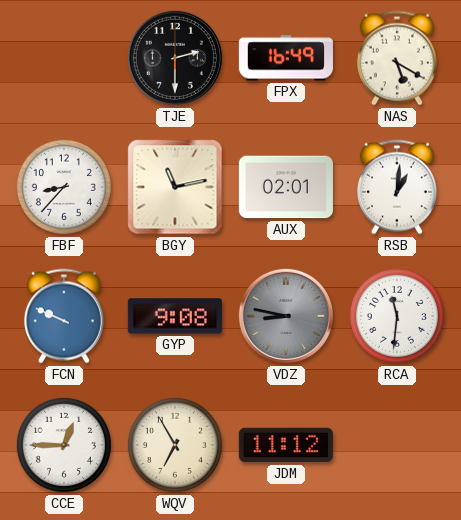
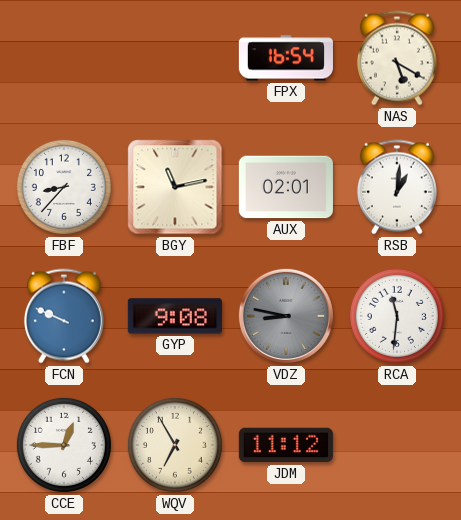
TJE: 2:30 -> none
FPX: 16:49 -> 16:54
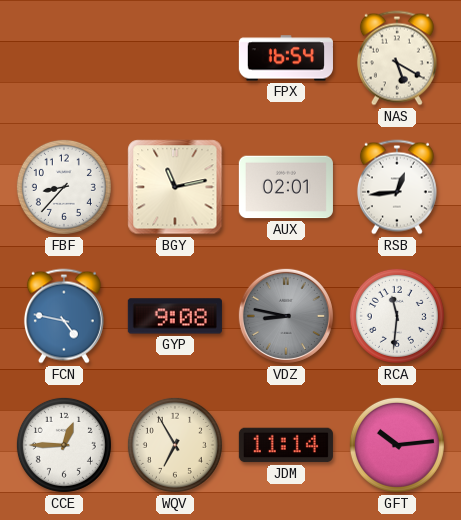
RSB: 1:01 -> 12:44
FCN: 9:49 -> 4:47
JDM: 11:12 -> 11:14
GFT: none -> 10:14
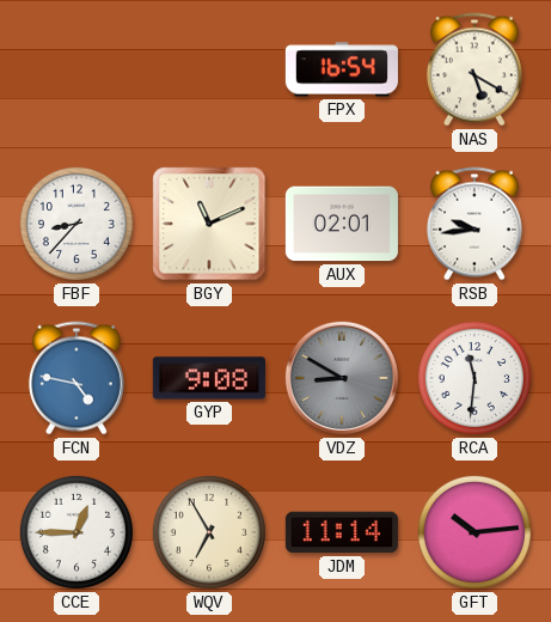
BGY: 11:13 -> 11:11
RSB: 12:44 -> 9:44
VDZ: 8:47 -> 8:50
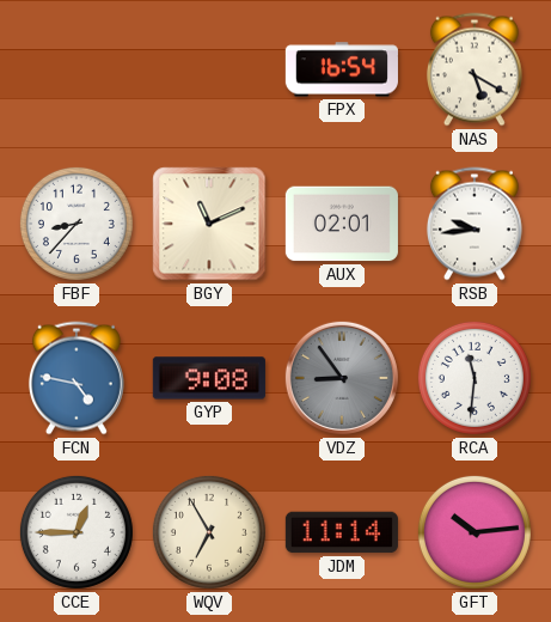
VDZ: 8:50 -> 8:54
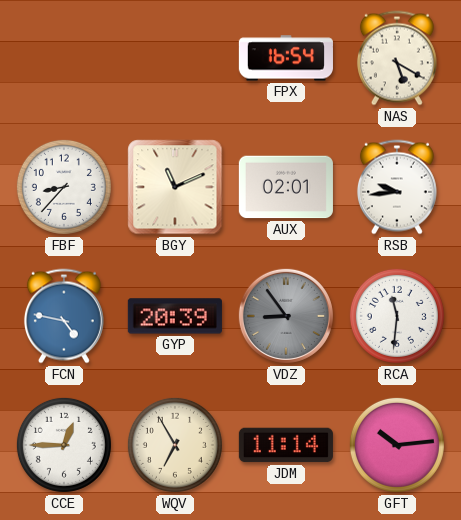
GYP: 9:08 -> 20:39
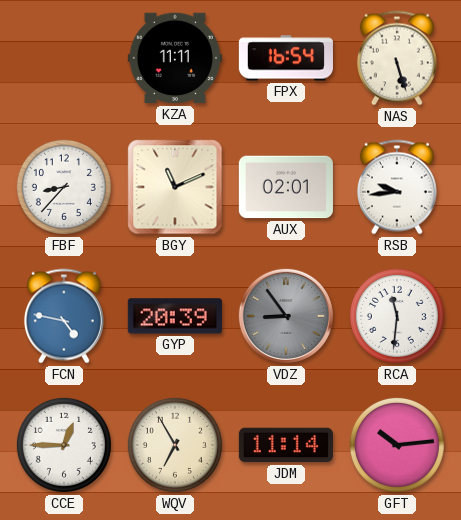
KZA: none -> 11:11
NAS: 5:20 -> 5:27
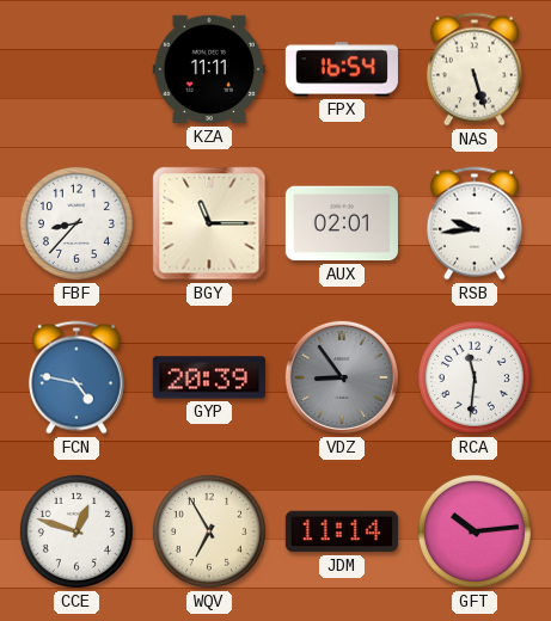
BGY: 11:11 -> 11:15
CCE: 12:45 -> 12:48
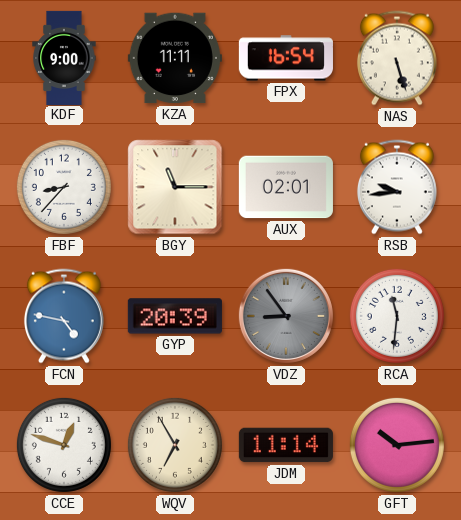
KDF: none -> 9:00
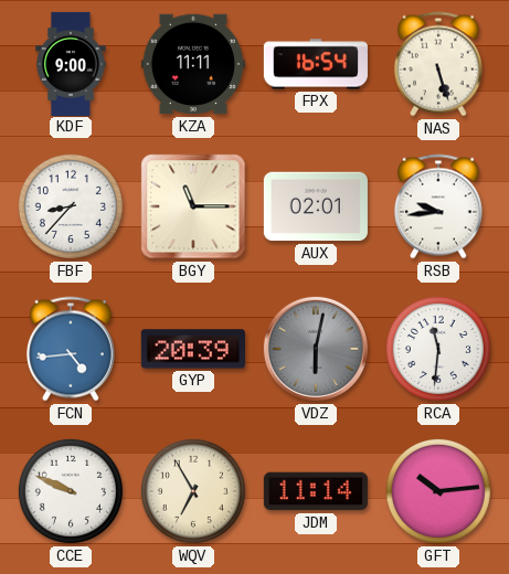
FCN: 4:47 -> 4:44
VDZ: 8:54 -> 6:02
CCE: 12:48 -> 9:49
